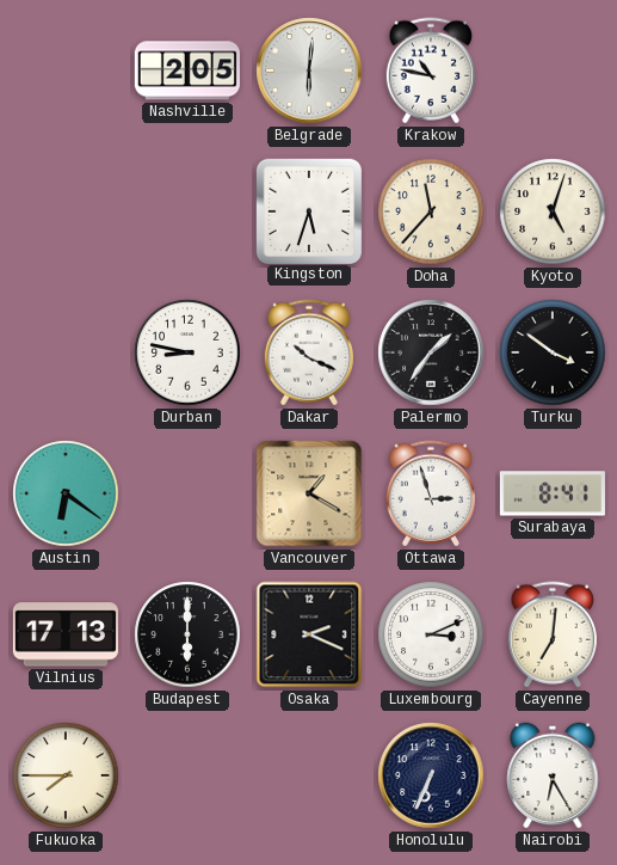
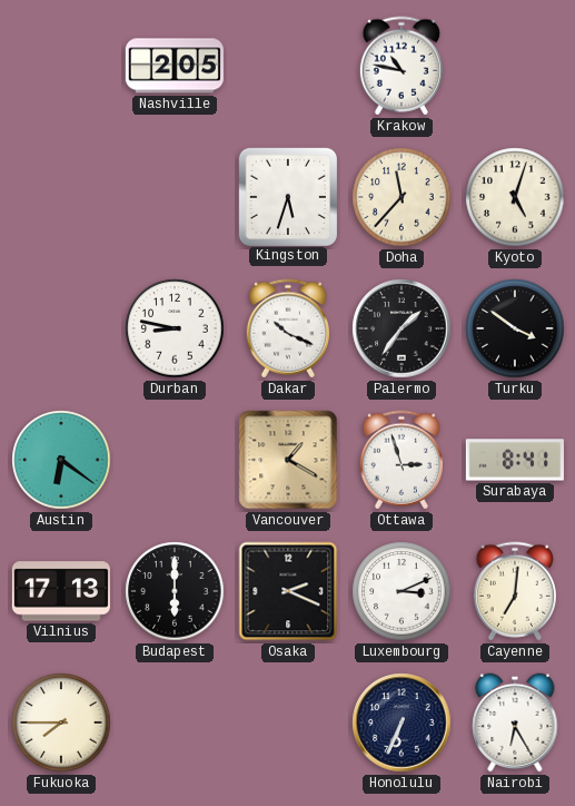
Belgrade: 6:01 -> none
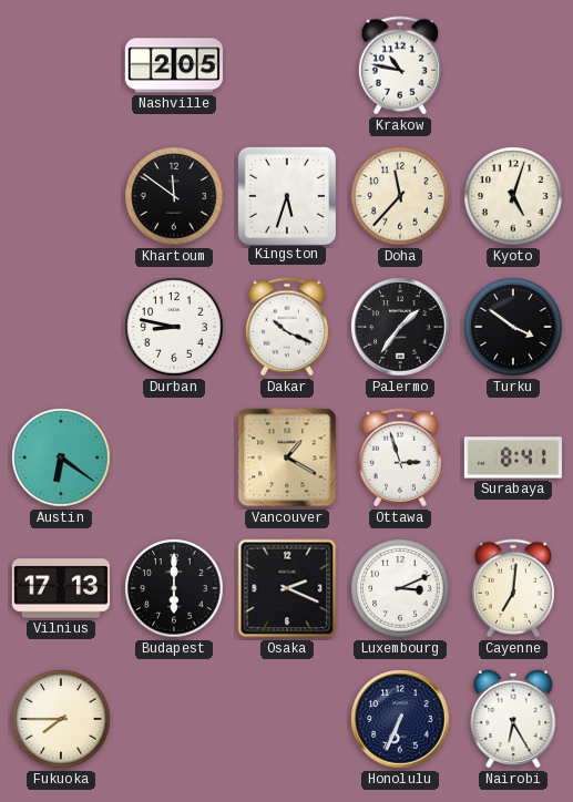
Khartoum: none -> 11:51
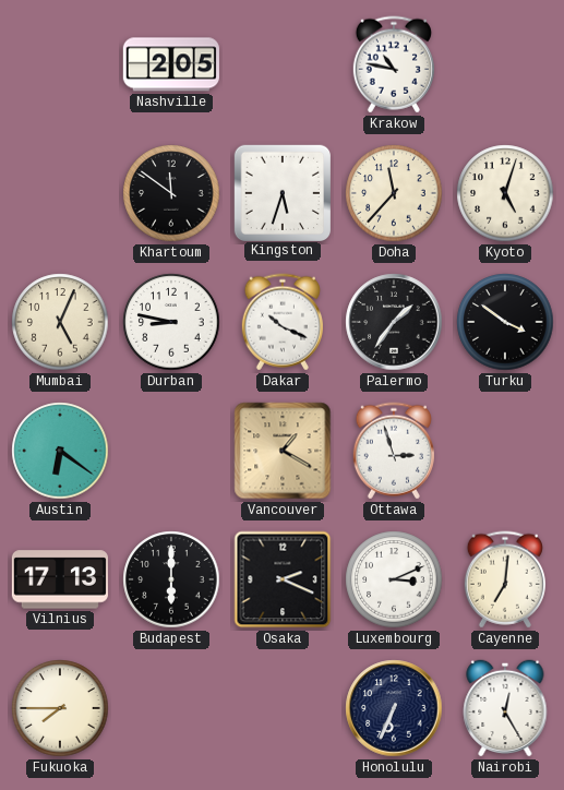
Mumbai: none -> 5:04
Surabaya: 8:41 -> none
Nairobi: 6:25 -> 12:25
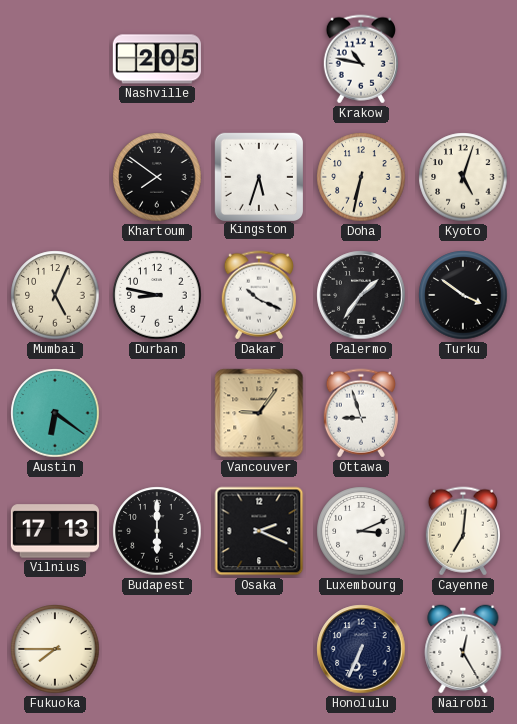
Khartoum: 11:51 -> 7:51
Doha: 11:37 -> 6:32
Vancouver: 1:20 -> 9:06
Ottawa: 2:57 -> 8:57
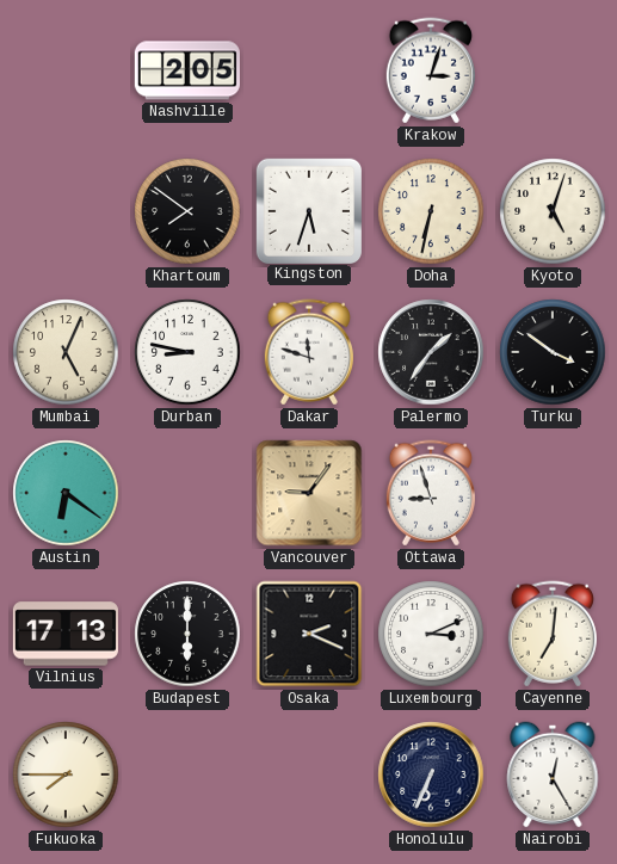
Krakow: 10:47 -> 3:03
Dakar: 10:19 -> 11:48
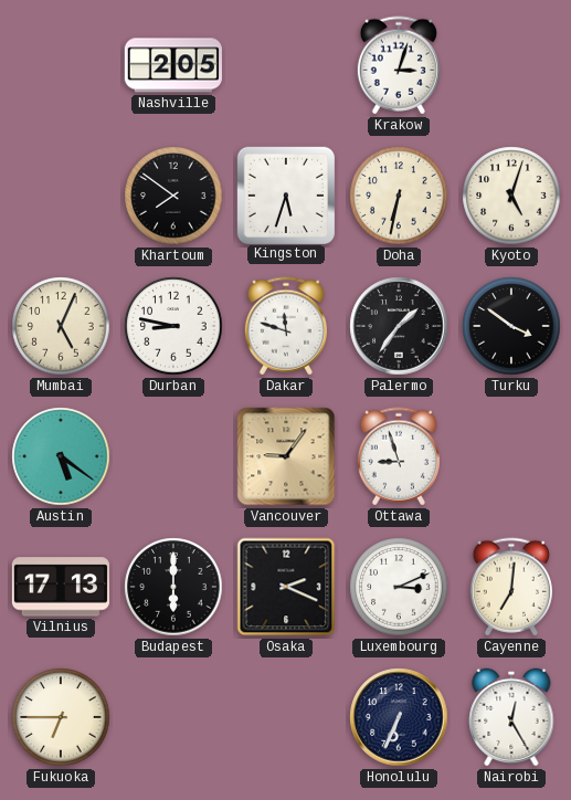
Austin: 6:21 -> 5:21
Fukuoka: 7:45 -> 6:45
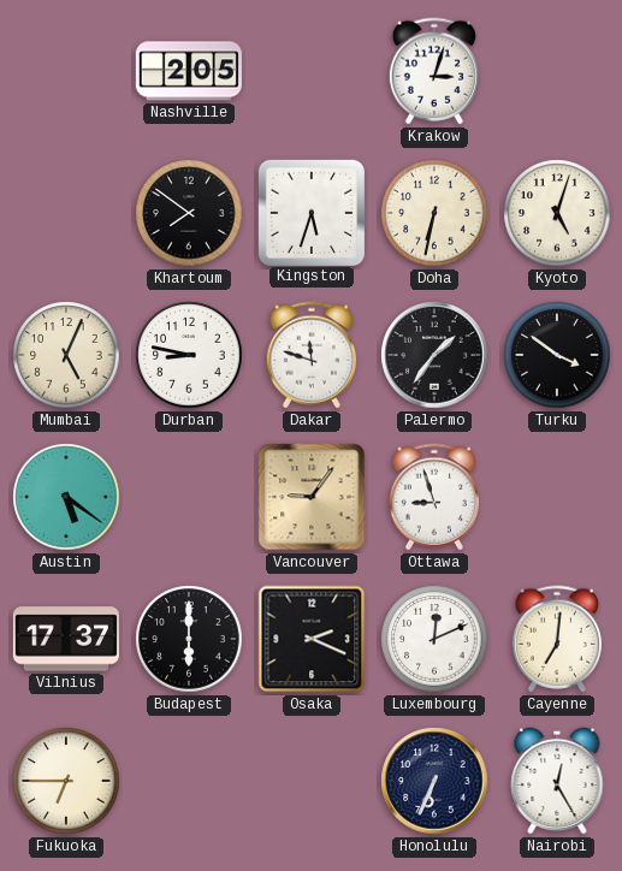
Vilnius: 17:13 -> 17:37
Luxembourg: 3:11 -> 12:11
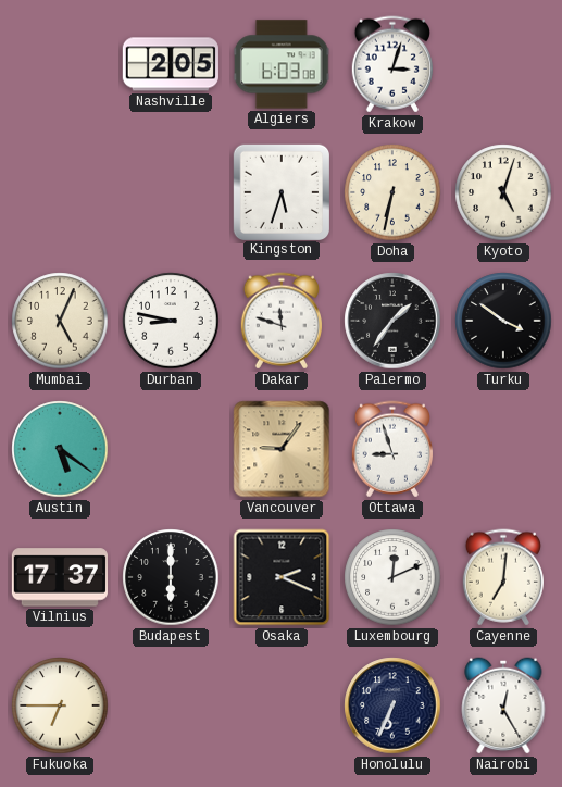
Algiers: none -> 6:03
Khartoum: 7:51 -> none
